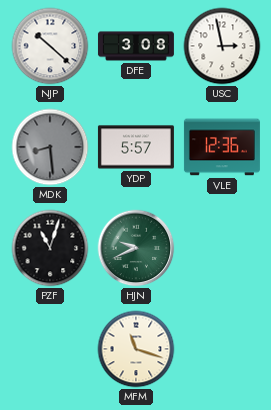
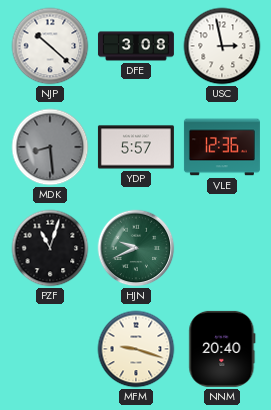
MFM: 11:18 -> 9:18
NNM: none -> 20:40
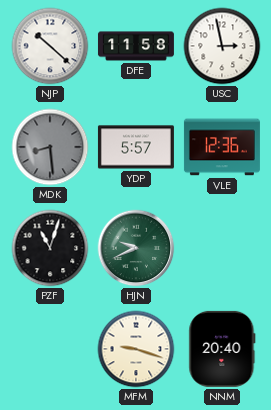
DFE: 3:08 -> 11:58
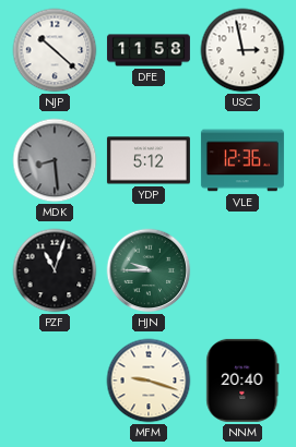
YDP: 5:57 -> 5:12
HJN: 9:41 -> 9:45
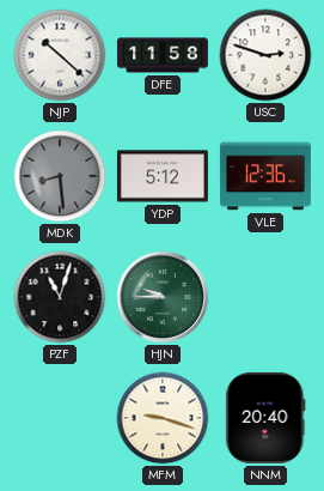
USC: 2:58 -> 2:48
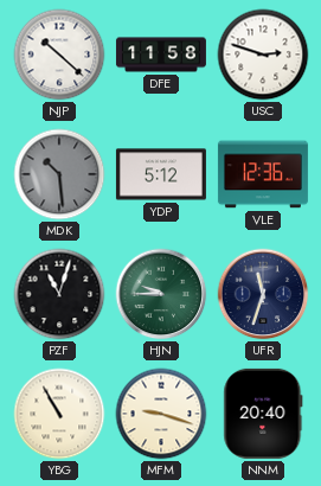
MDK: 8:29 -> 10:29
UFR: none -> 11:33
YBG: none -> 10:55
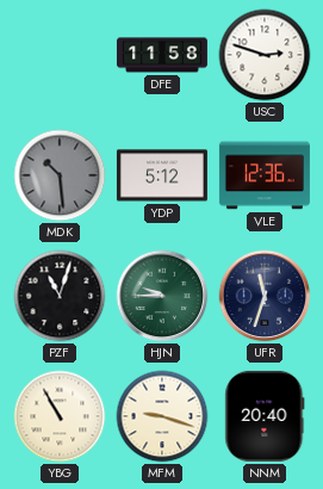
NJP: 10:22 -> none
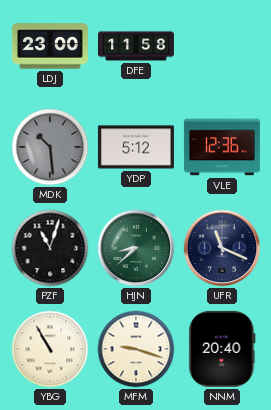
LDJ: none -> 23:00
USC: 2:48 -> none
HJN: 9:45 -> 8:38
UFR: 11:33 -> 11:19
